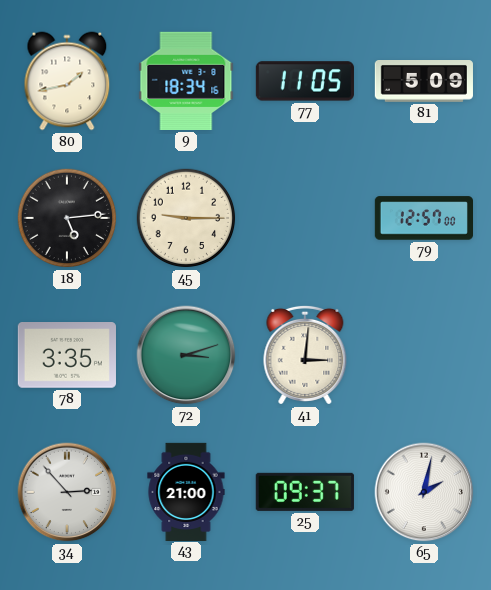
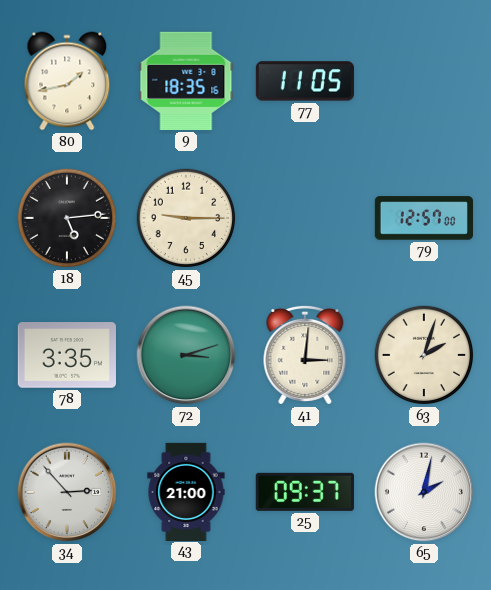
9: 18:34 -> 18:35
81: 5:09 -> none
63: none -> 2:03
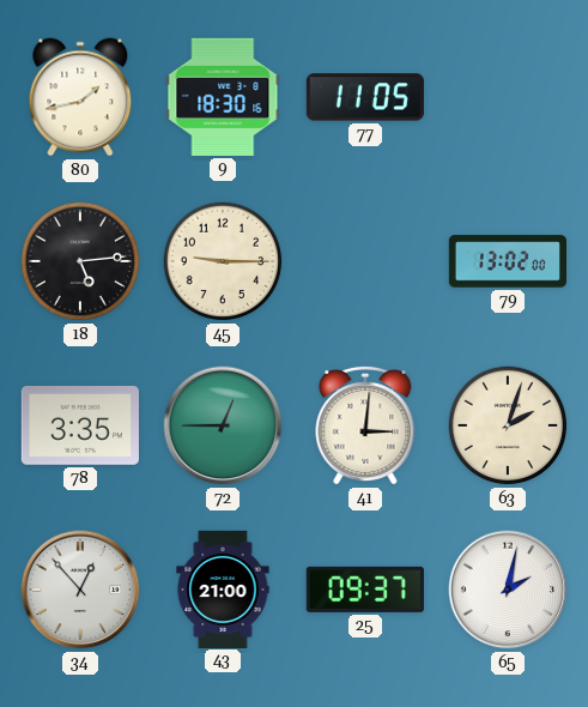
9: 18:35 -> 18:30
79: 12:57 -> 13:02
72: 3:12 -> 12:45
34: 2:53 -> 12:53
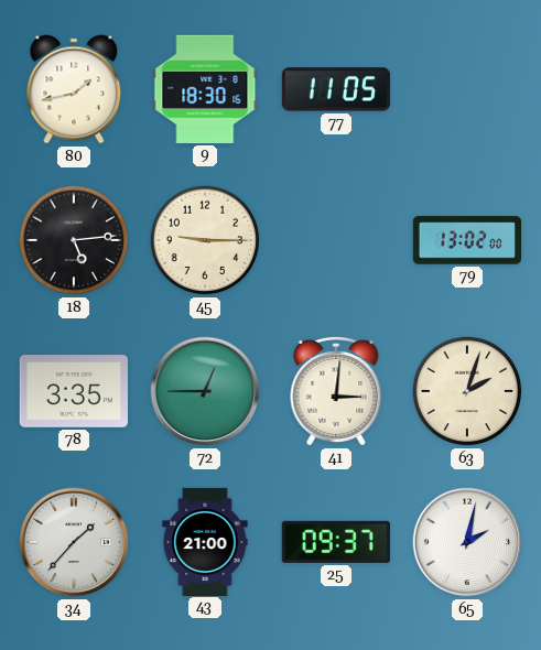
34: 12:53 -> 1:37
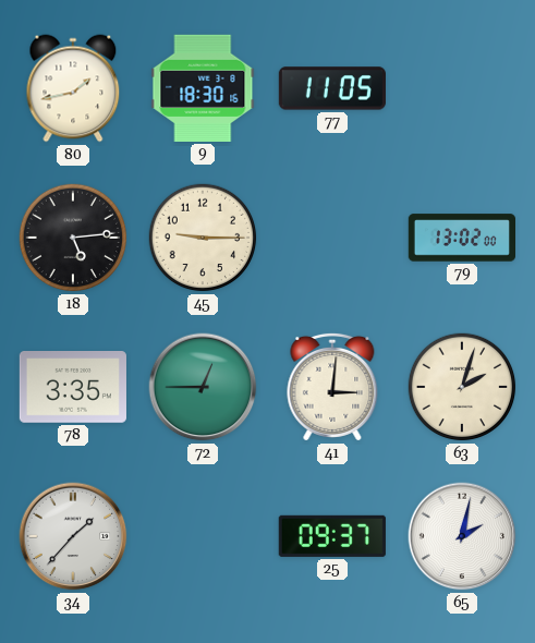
43: 21:00 -> none
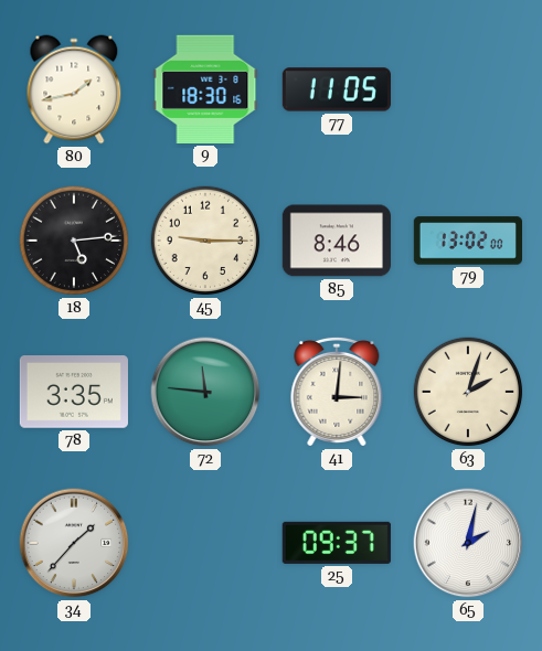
85: none -> 8:46
72: 12:45 -> 11:46
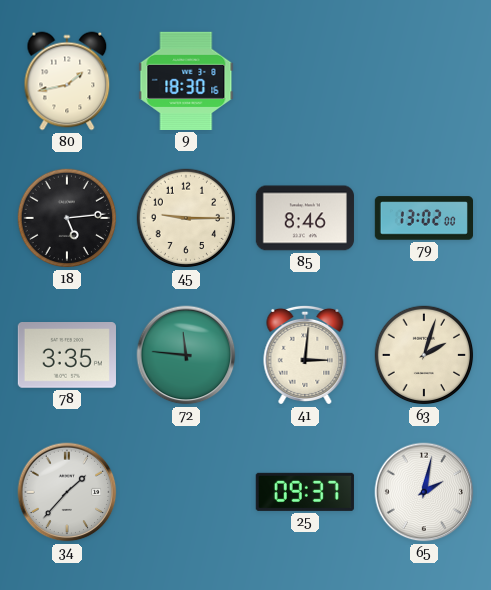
77: 11:05 -> none
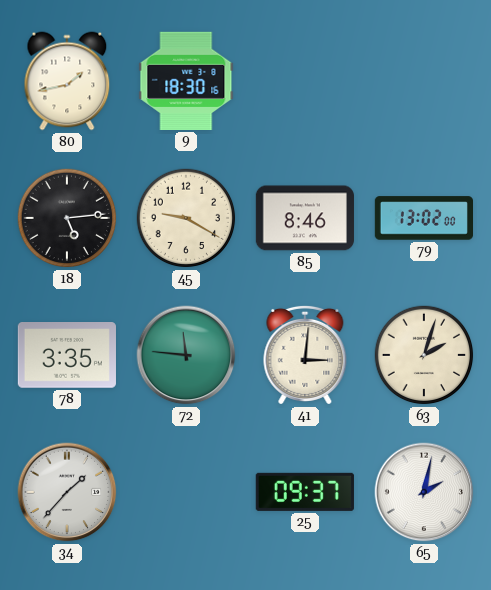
45: 9:15 -> 9:20
